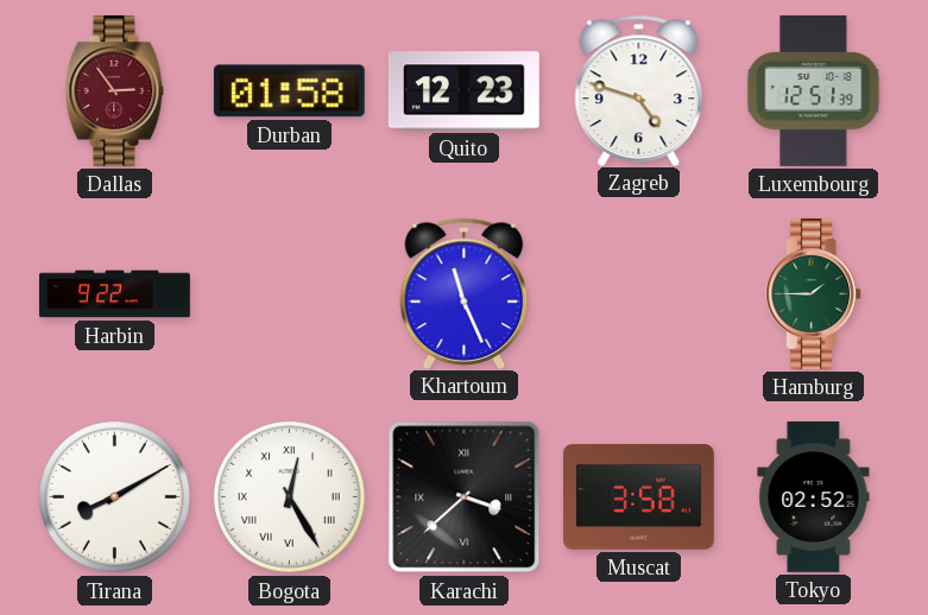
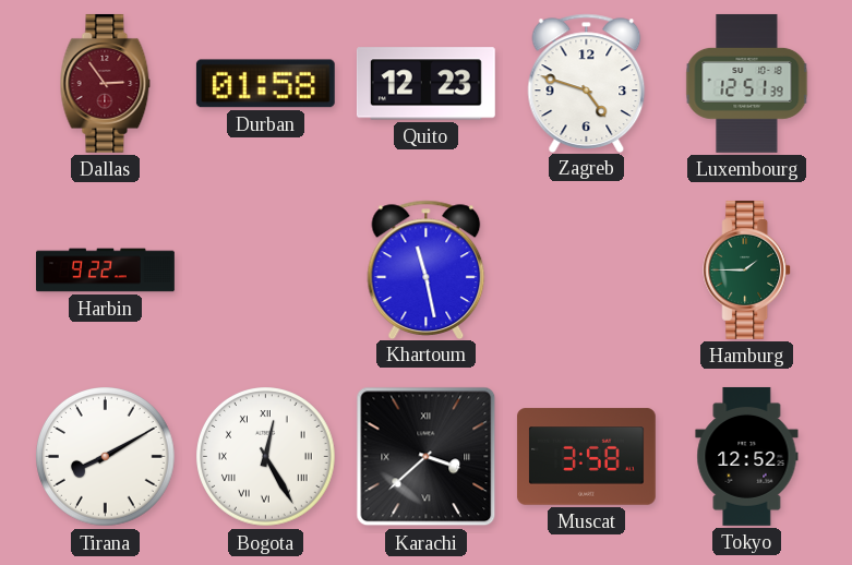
Khartoum: 11:26 -> 11:28
Tokyo: 02:52 -> 12:52
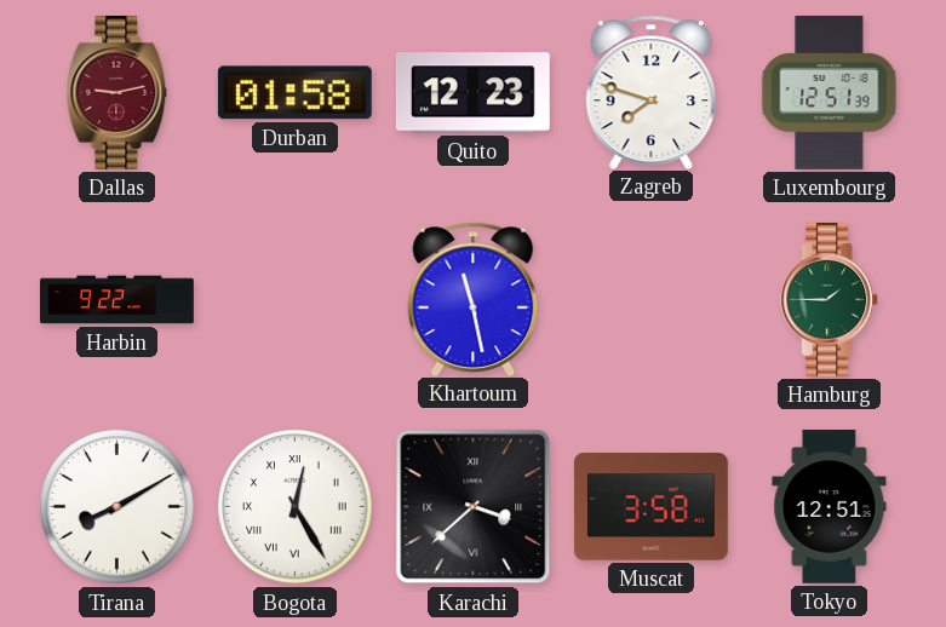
Dallas: 2:54 -> 9:13
Zagreb: 4:48 -> 7:48
Tokyo: 12:52 -> 12:51
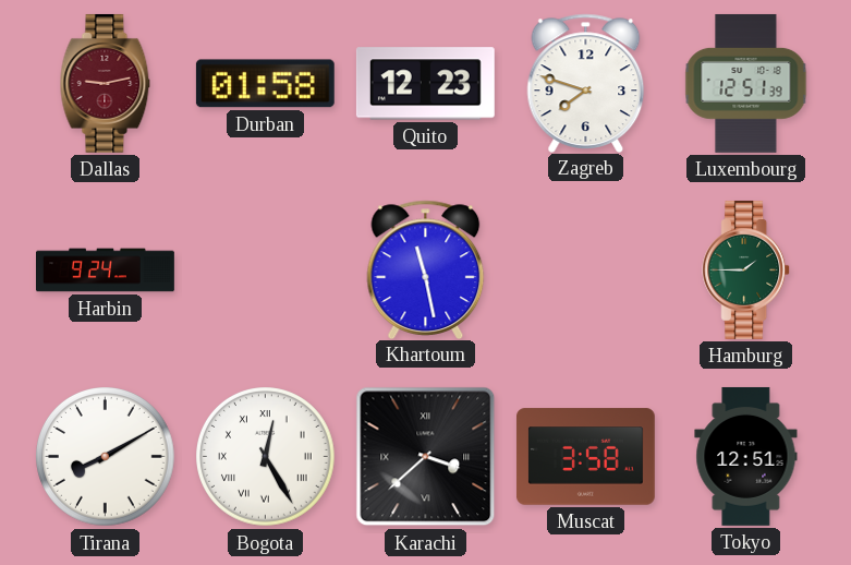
Harbin: 9:22 -> 9:24
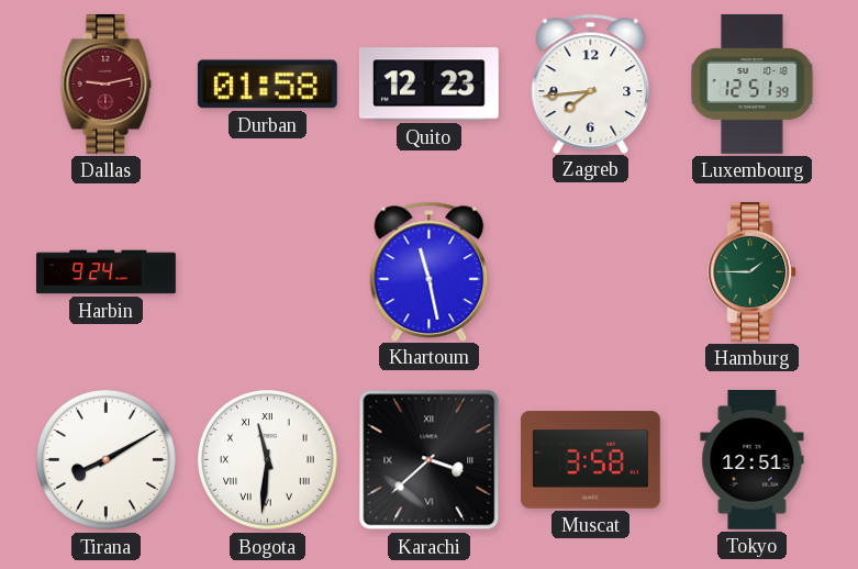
Zagreb: 7:48 -> 7:44
Bogota: 12:25 -> 11:31
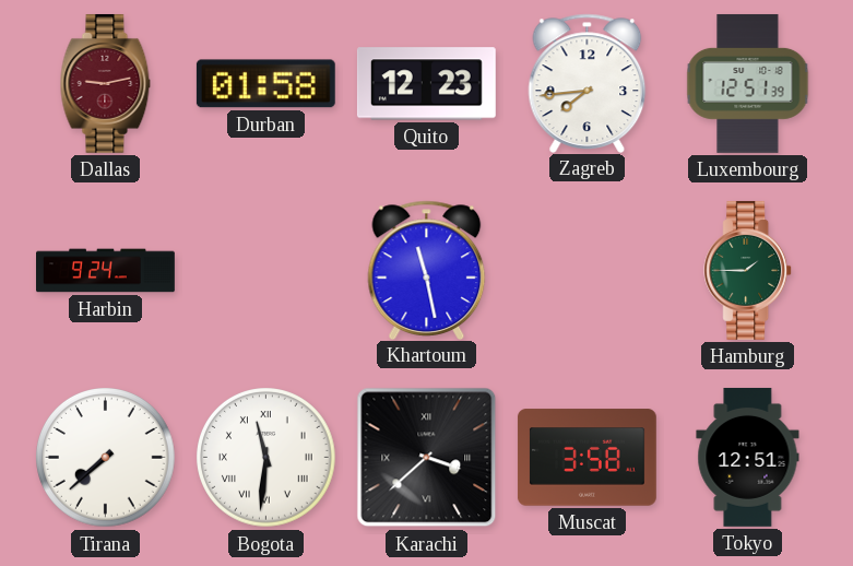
Tirana: 8:10 -> 7:38
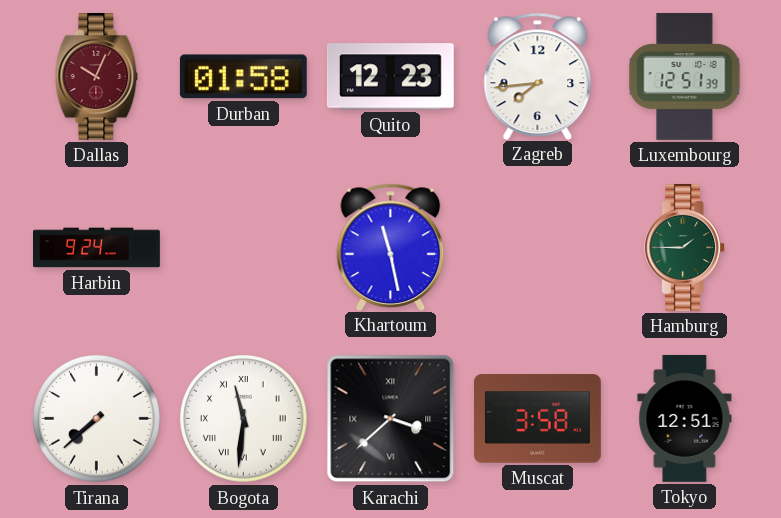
Dallas: 9:13 -> 10:04
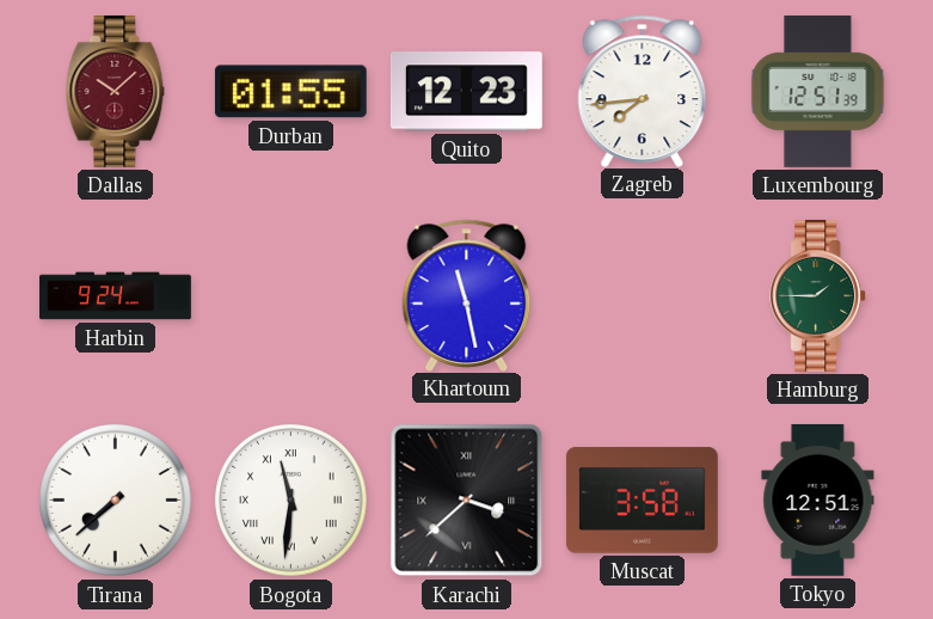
Dallas: 10:04 -> 10:08
Durban: 01:58 -> 01:55
